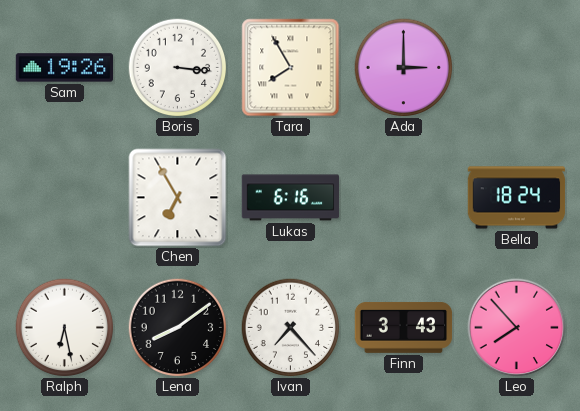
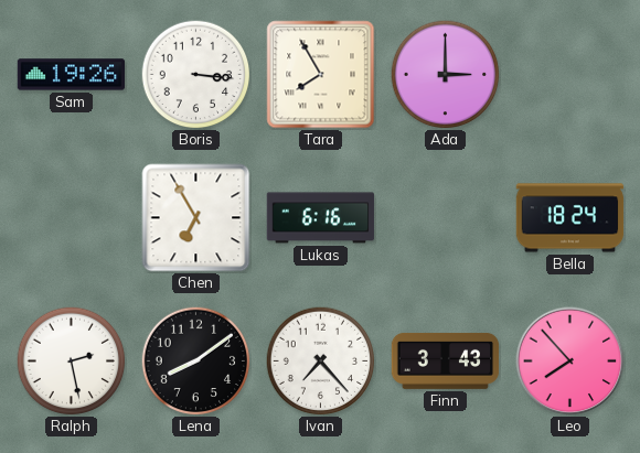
Ralph: 6:28 -> 2:28
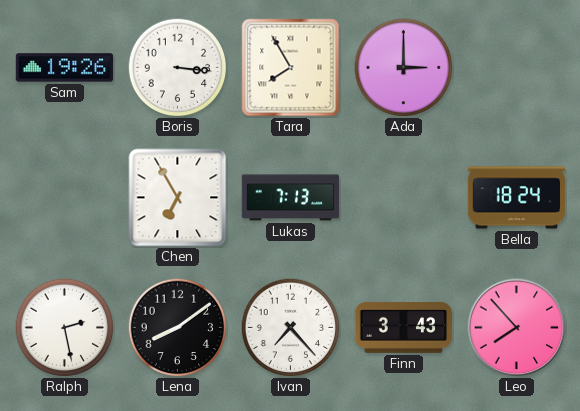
Lukas: 6:16 -> 7:13
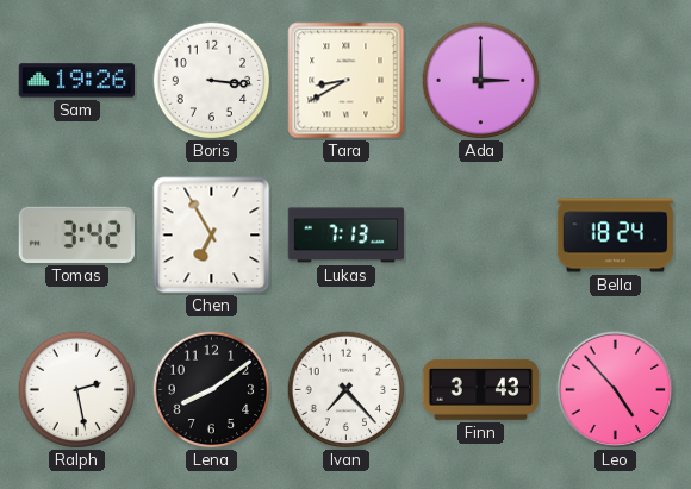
Tara: 7:55 -> 8:40
Tomas: none -> 3:42
Leo: 7:53 -> 4:53
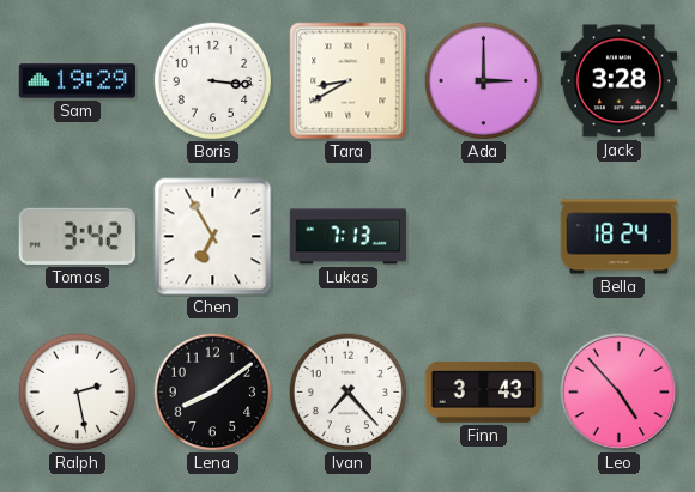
Sam: 19:26 -> 19:29
Jack: none -> 3:28
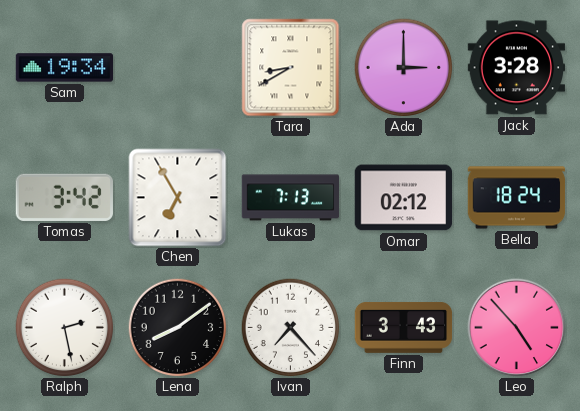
Sam: 19:29 -> 19:34
Boris: 3:16 -> none
Omar: none -> 02:12
